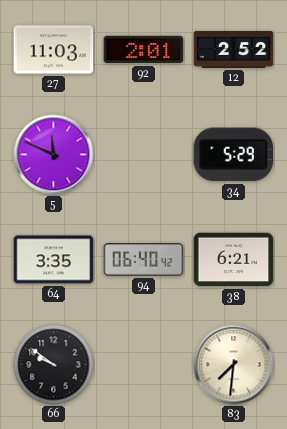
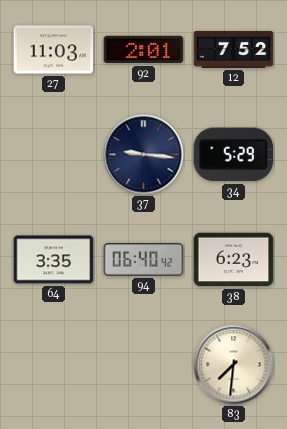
12: 2:52 -> 7:52
5: 11:49 -> none
37: none -> 9:16
38: 6:21 -> 6:23
66: 9:51 -> none
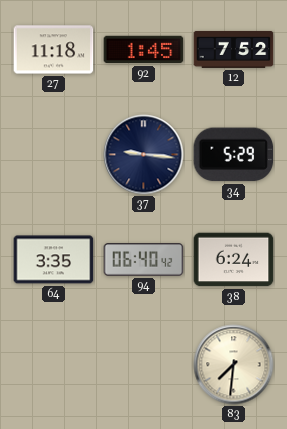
27: 11:03 -> 11:18
92: 2:01 -> 1:45
38: 6:23 -> 6:24
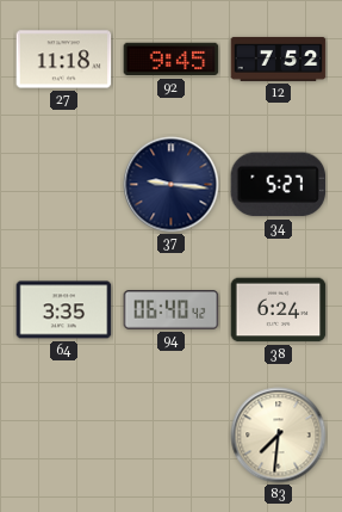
92: 1:45 -> 9:45
34: 5:29 -> 5:27
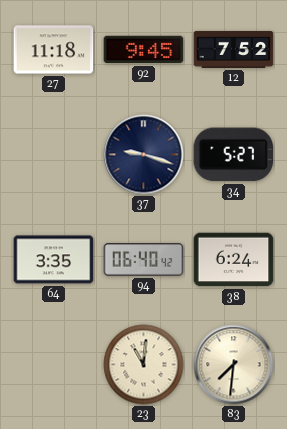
37: 9:16 -> 9:18
23: none -> 11:01
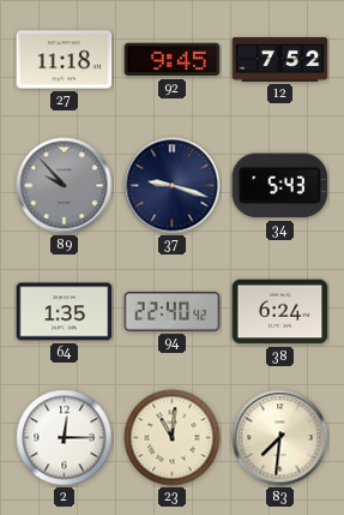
89: none -> 9:53
34: 5:27 -> 5:43
64: 3:35 -> 1:35
94: 06:40 -> 22:40
2: none -> 12:15
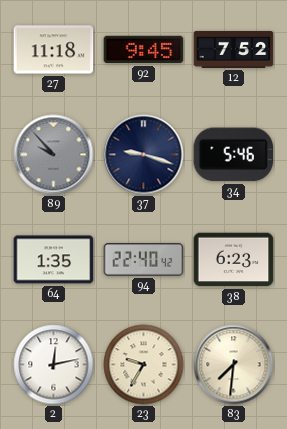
34: 5:43 -> 5:46
38: 6:24 -> 6:23
2: 12:15 -> 12:13
23: 11:01 -> 9:35
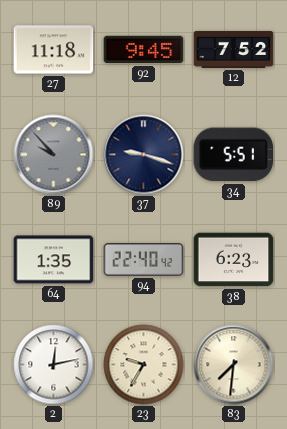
34: 5:46 -> 5:51
